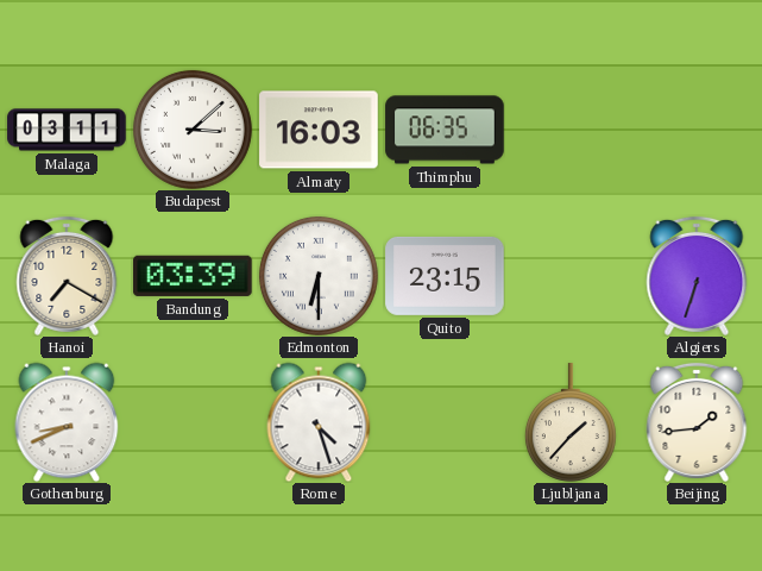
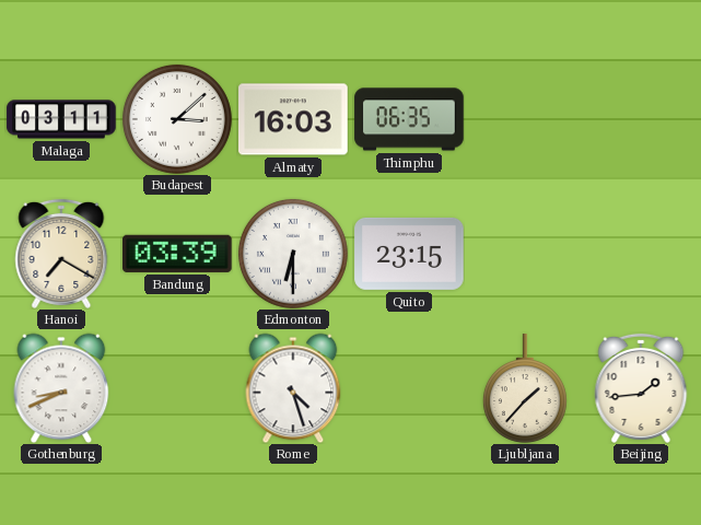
Algiers: 6:33 -> none
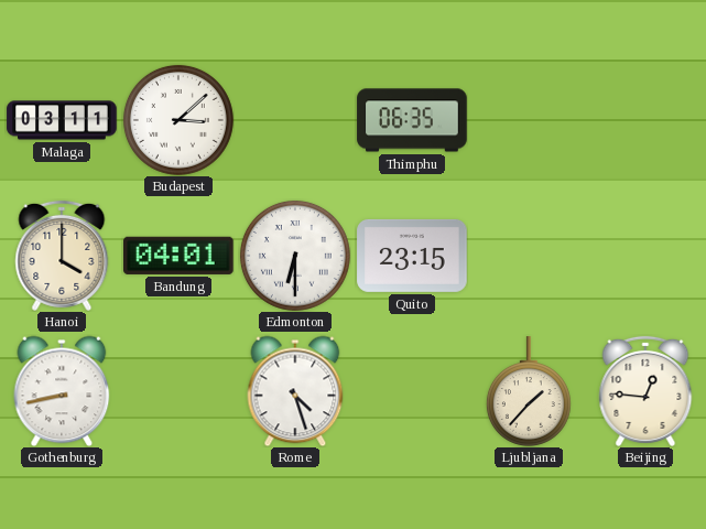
Almaty: 16:03 -> none
Hanoi: 7:20 -> 4:00
Bandung: 03:39 -> 04:01
Gothenburg: 8:41 -> 8:43
Beijing: 1:44 -> 12:46
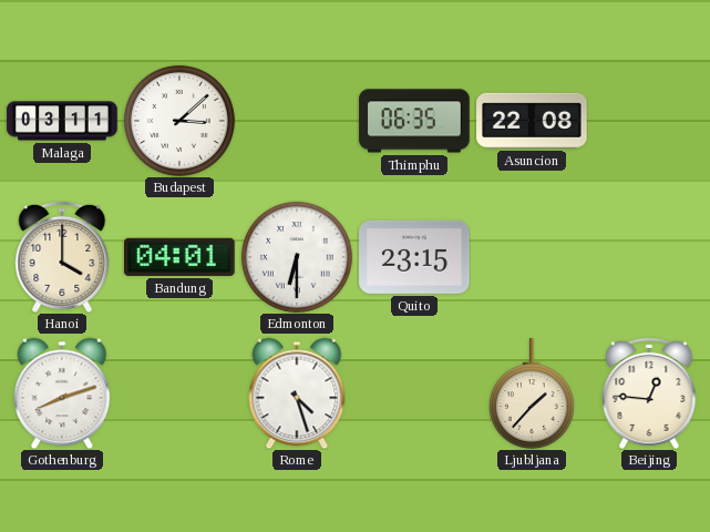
Asuncion: none -> 22:08
Gothenburg: 8:43 -> 8:12
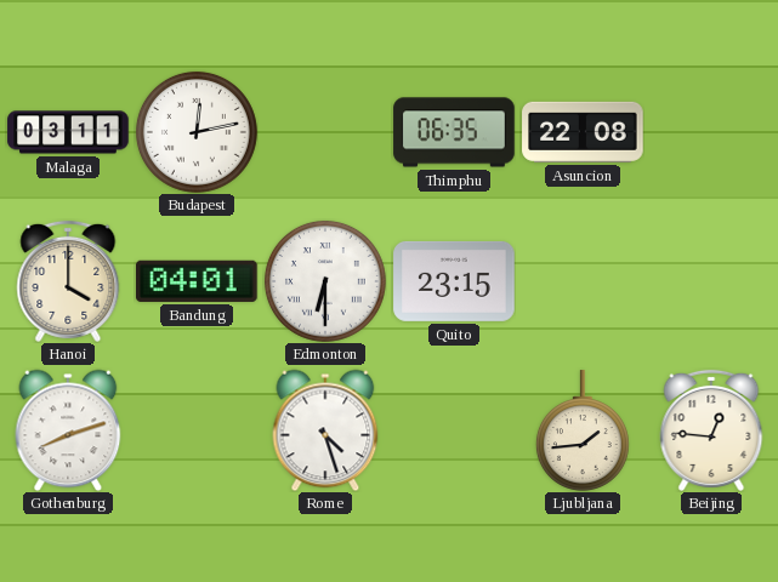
Budapest: 3:08 -> 12:13
Ljubljana: 1:37 -> 1:44
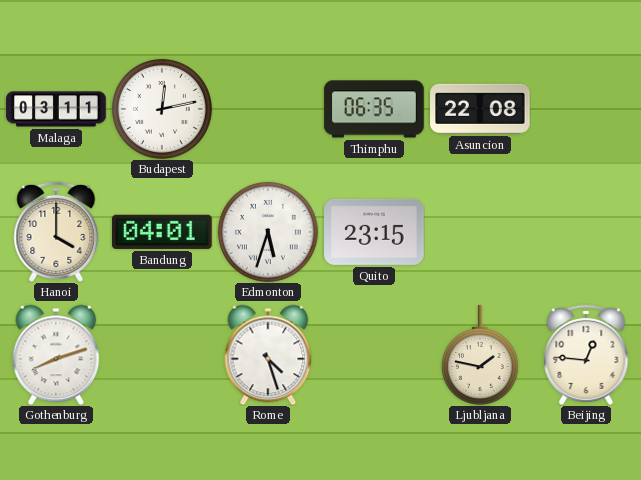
Edmonton: 6:30 -> 5:33
Ljubljana: 1:44 -> 1:47
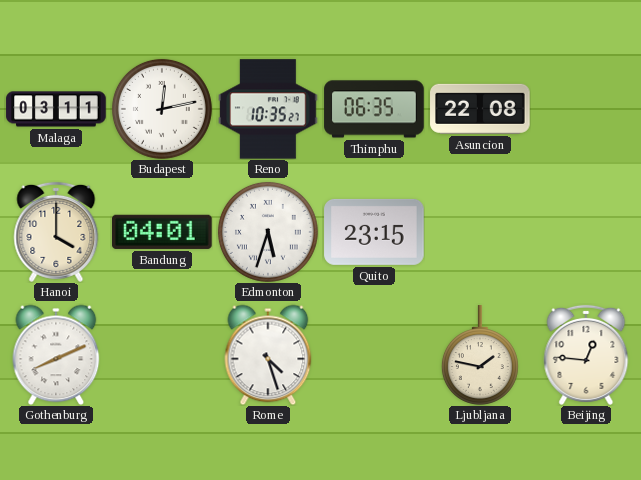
Reno: none -> 10:35
Gothenburg: 8:12 -> 8:11
